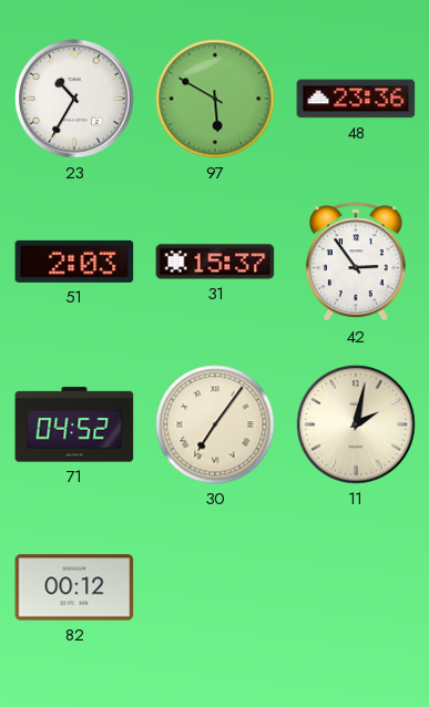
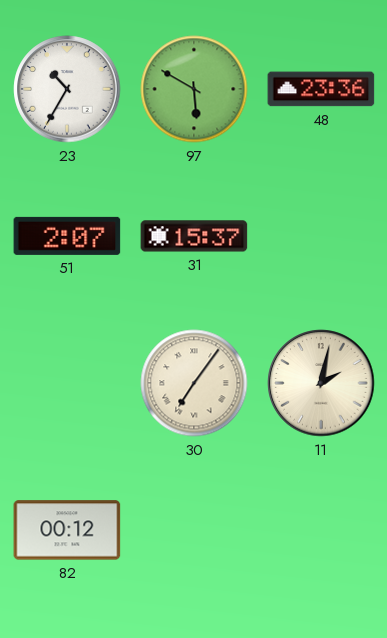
51: 2:03 -> 2:07
42: 2:54 -> none
71: 04:52 -> none
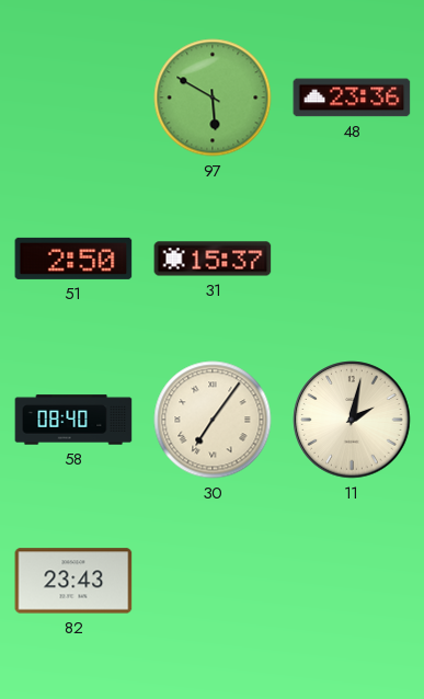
23: 10:35 -> none
51: 2:07 -> 2:50
58: none -> 08:40
82: 00:12 -> 23:43
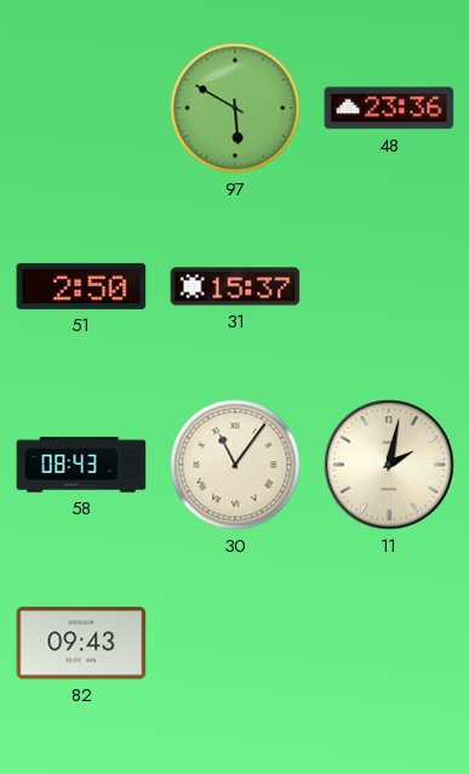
58: 08:40 -> 08:43
30: 7:06 -> 11:06
82: 23:43 -> 09:43
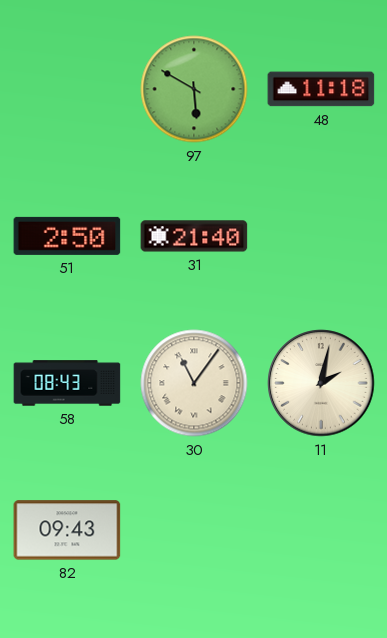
48: 23:36 -> 11:18
31: 15:37 -> 21:40
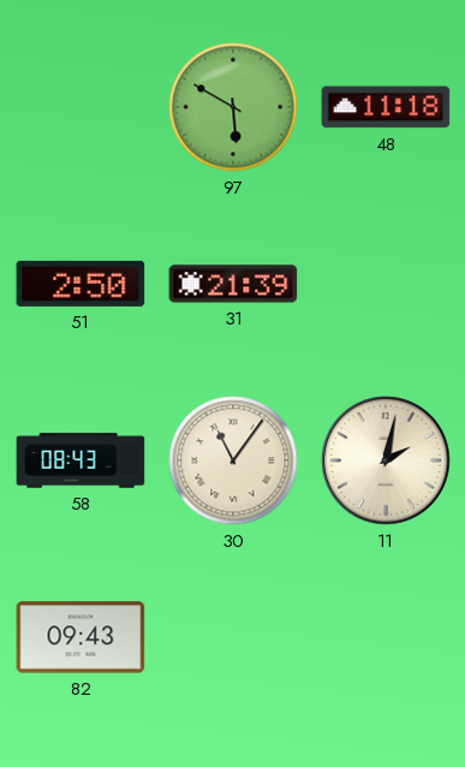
31: 21:40 -> 21:39
